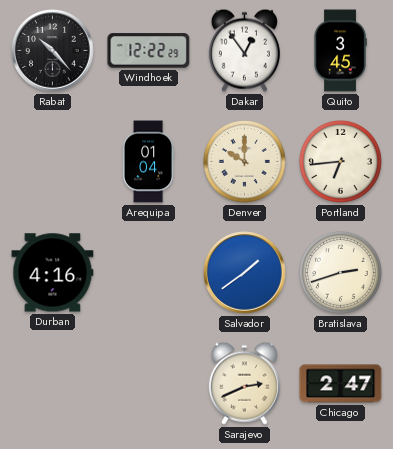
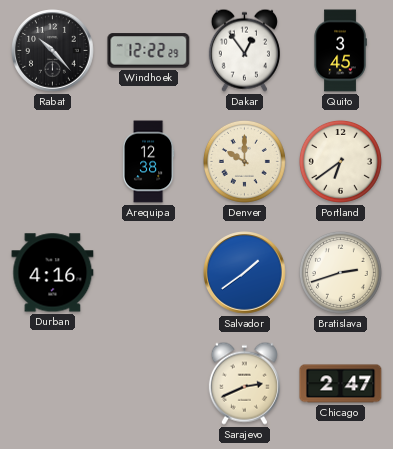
Arequipa: 01:04 -> 12:38
Portland: 6:44 -> 6:39
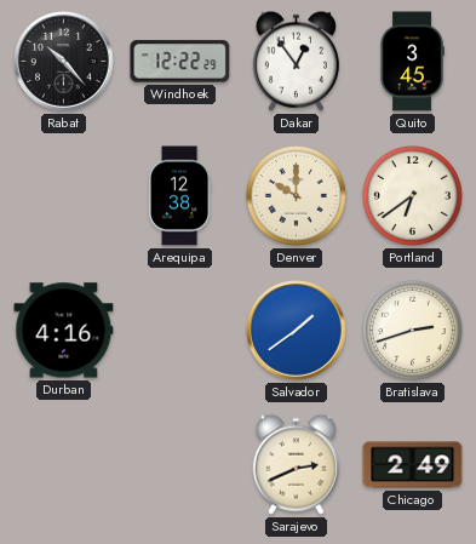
Chicago: 2:47 -> 2:49
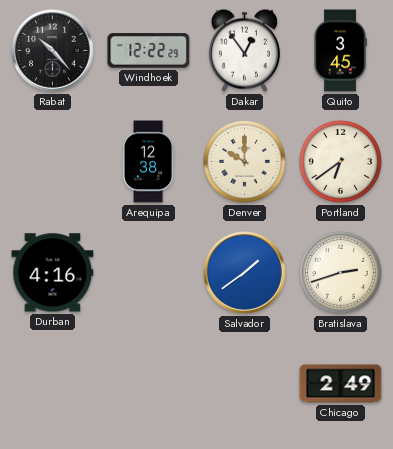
Sarajevo: 2:41 -> none
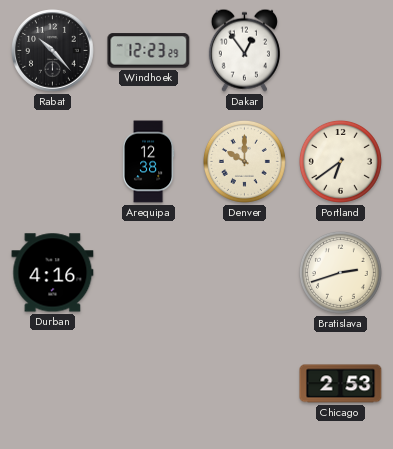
Windhoek: 12:22 -> 12:23
Quito: 3:45 -> none
Salvador: 1:39 -> none
Chicago: 2:49 -> 2:53
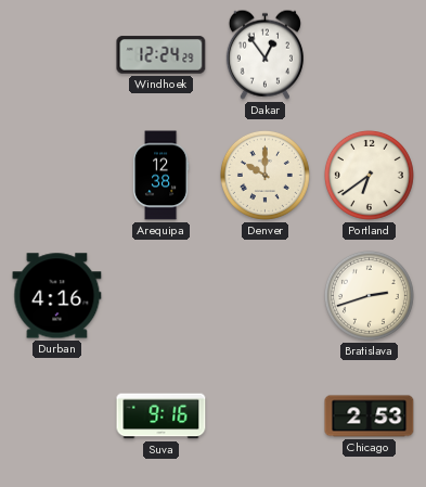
Rabat: 10:23 -> none
Windhoek: 12:23 -> 12:24
Suva: none -> 9:16
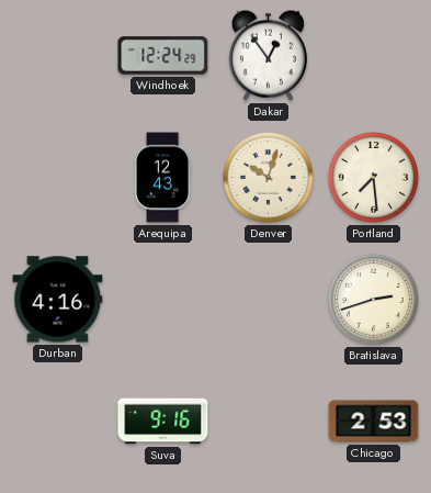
Arequipa: 12:38 -> 12:43
Denver: 10:00 -> 10:03
Portland: 6:39 -> 7:29
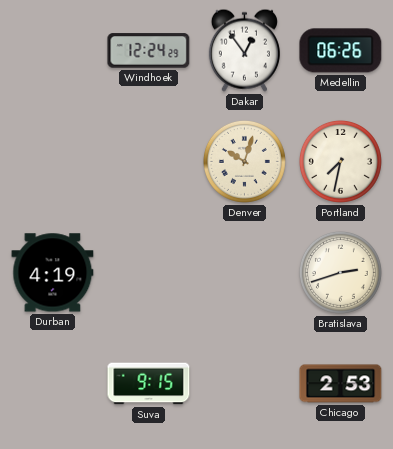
Medellin: none -> 06:26
Arequipa: 12:43 -> none
Portland: 7:29 -> 7:32
Durban: 4:16 -> 4:19
Suva: 9:16 -> 9:15
